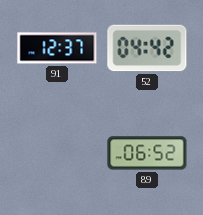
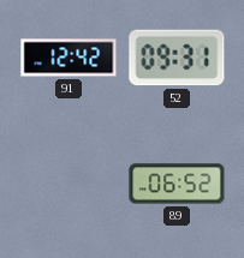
91: 12:37 -> 12:42
52: 04:42 -> 09:31
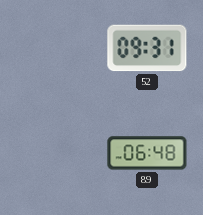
91: 12:42 -> none
89: 06:52 -> 06:48
